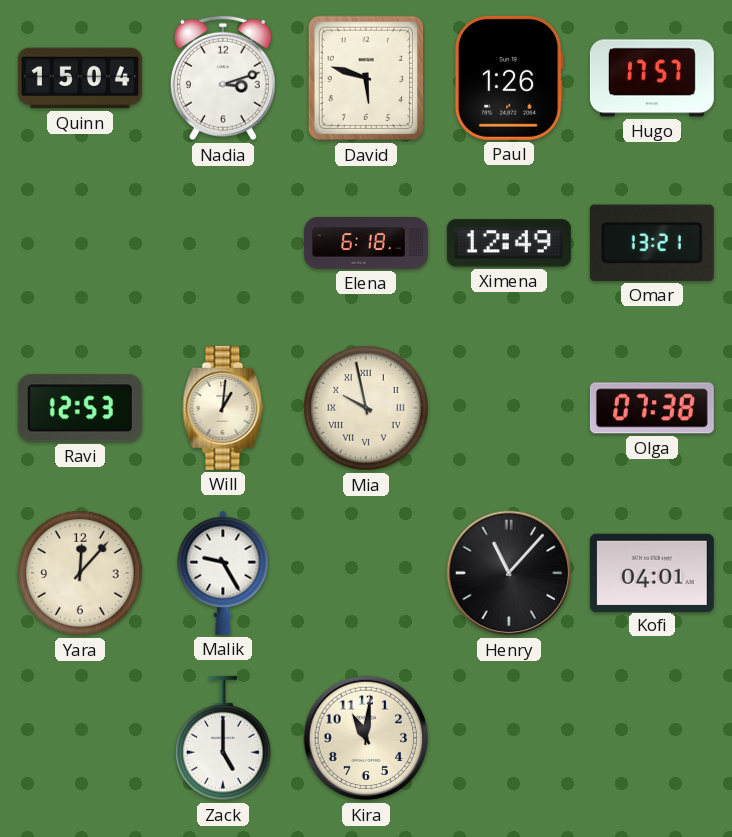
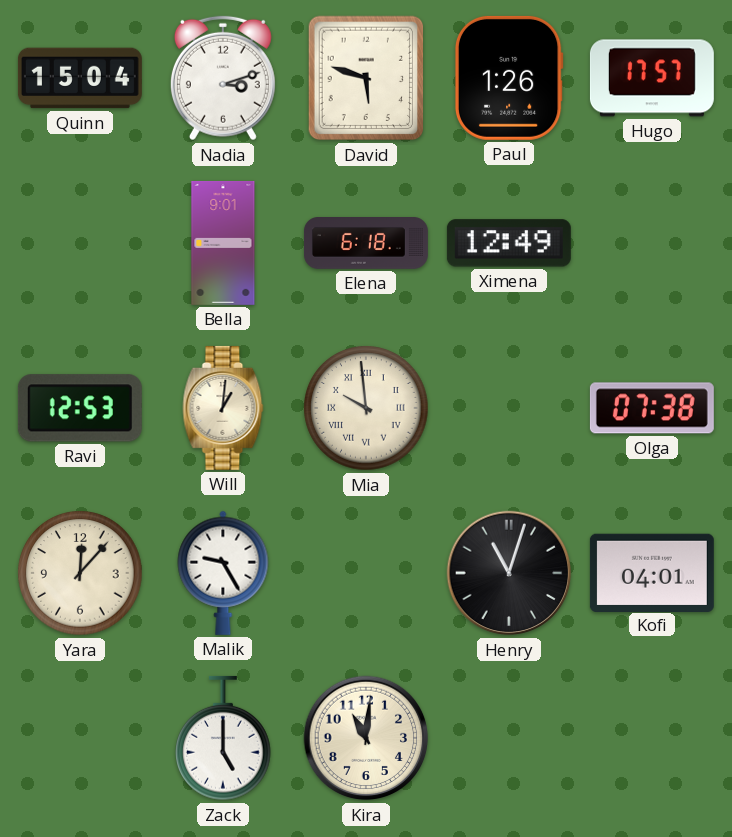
Bella: none -> 9:01
Omar: 13:21 -> none
Mia: 9:58 -> 9:59
Henry: 11:07 -> 11:03
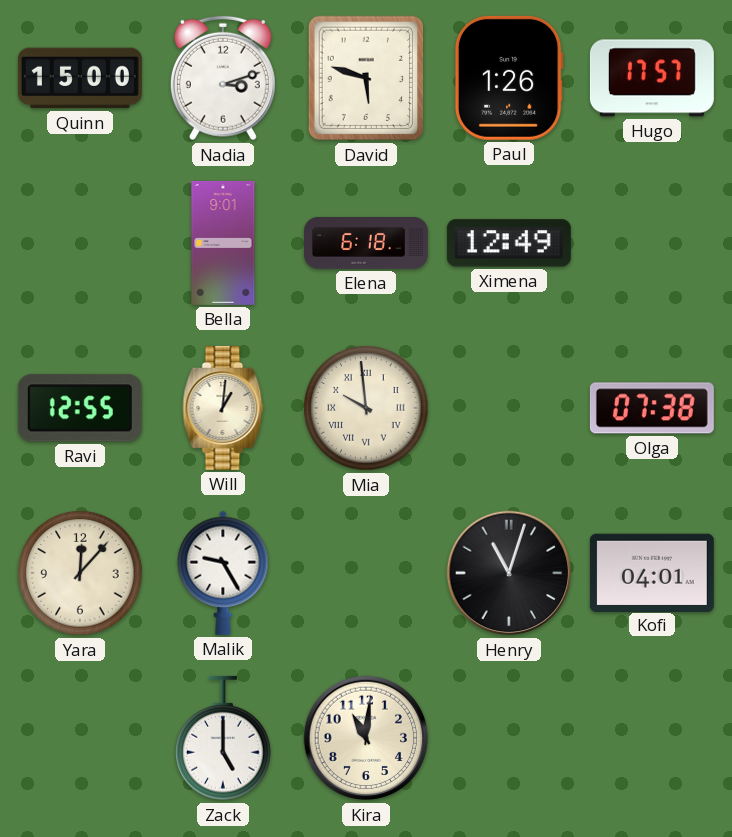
Quinn: 15:04 -> 15:00
Ravi: 12:53 -> 12:55
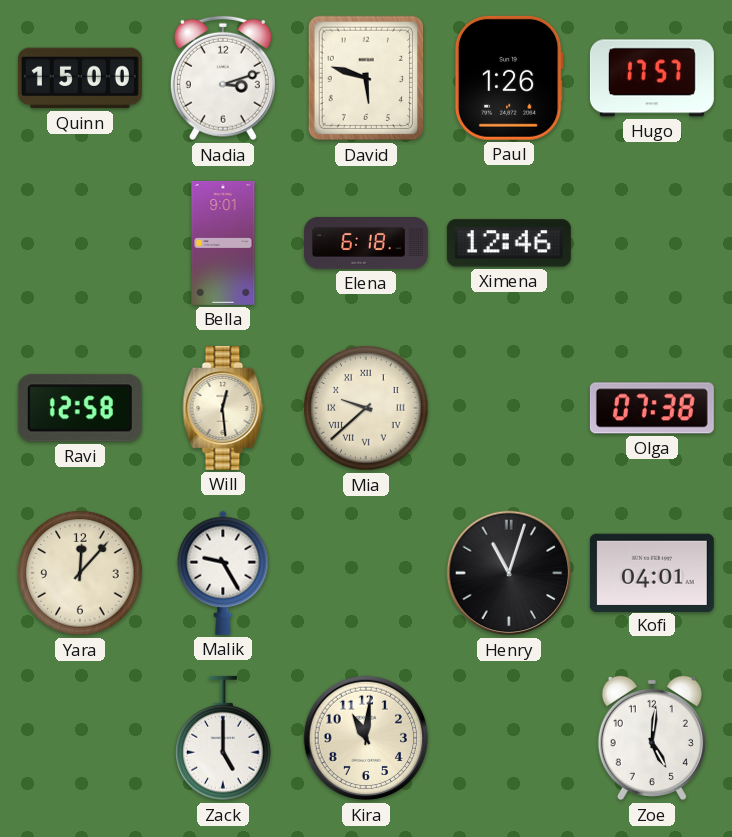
Ximena: 12:49 -> 12:46
Ravi: 12:55 -> 12:58
Will: 1:01 -> 12:29
Mia: 9:59 -> 9:38
Zoe: none -> 5:01
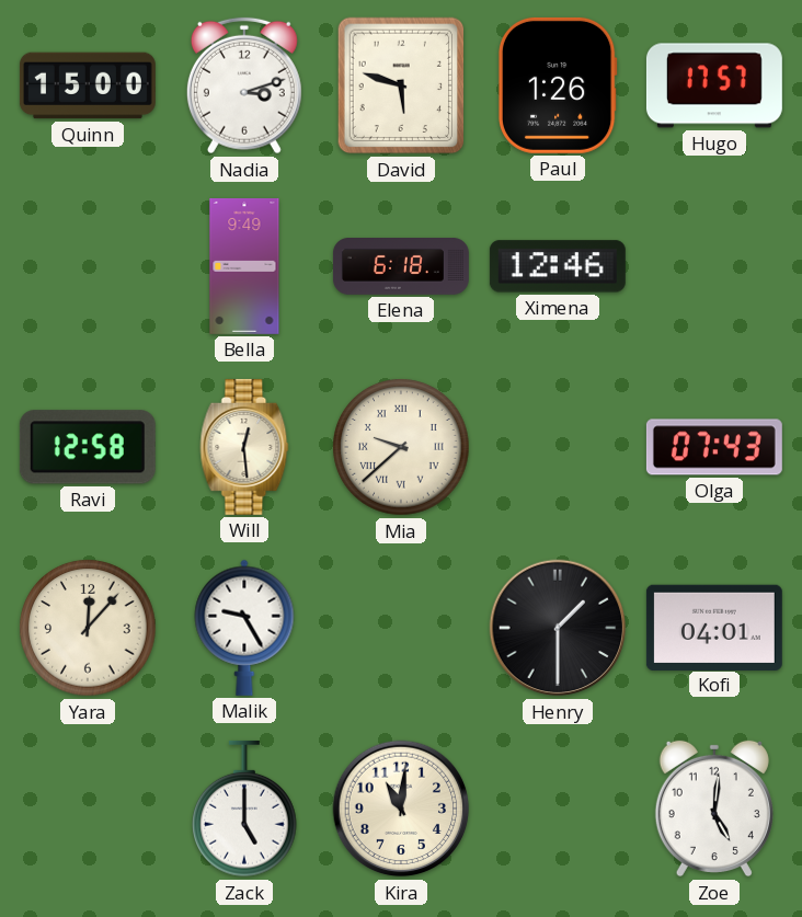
Bella: 9:01 -> 9:49
Olga: 07:38 -> 07:43
Henry: 11:03 -> 1:30
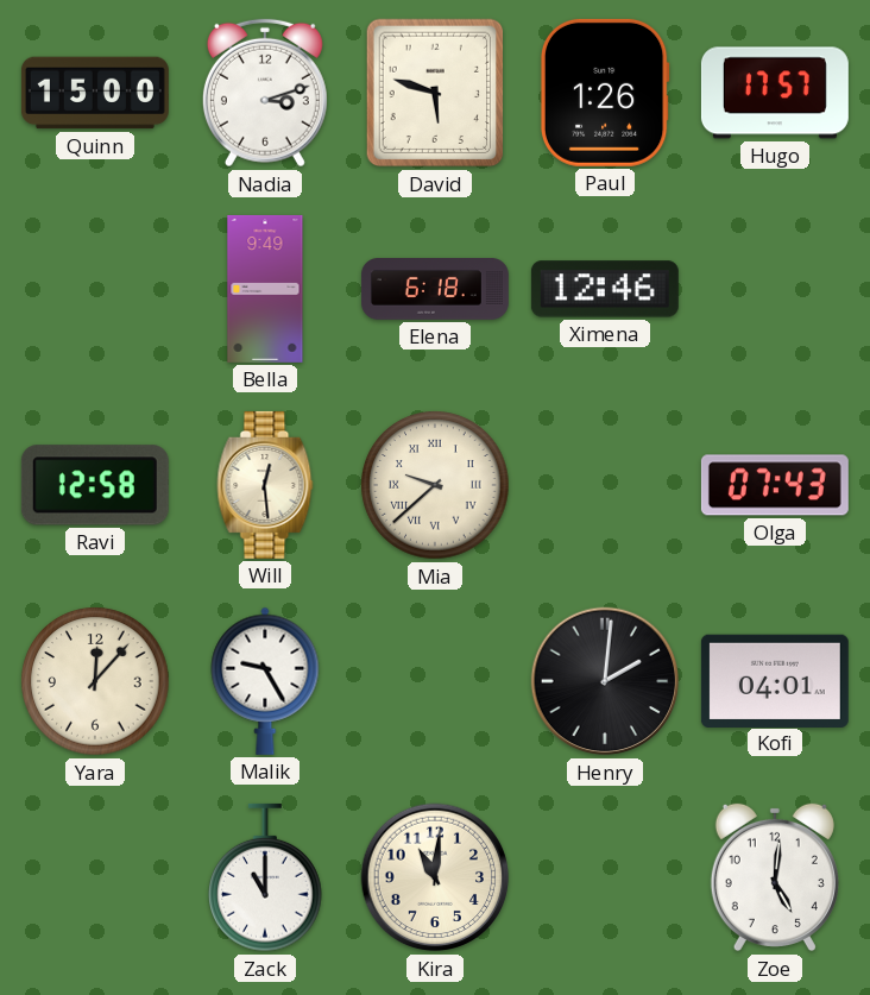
Henry: 1:30 -> 2:01
Zack: 5:00 -> 11:00
